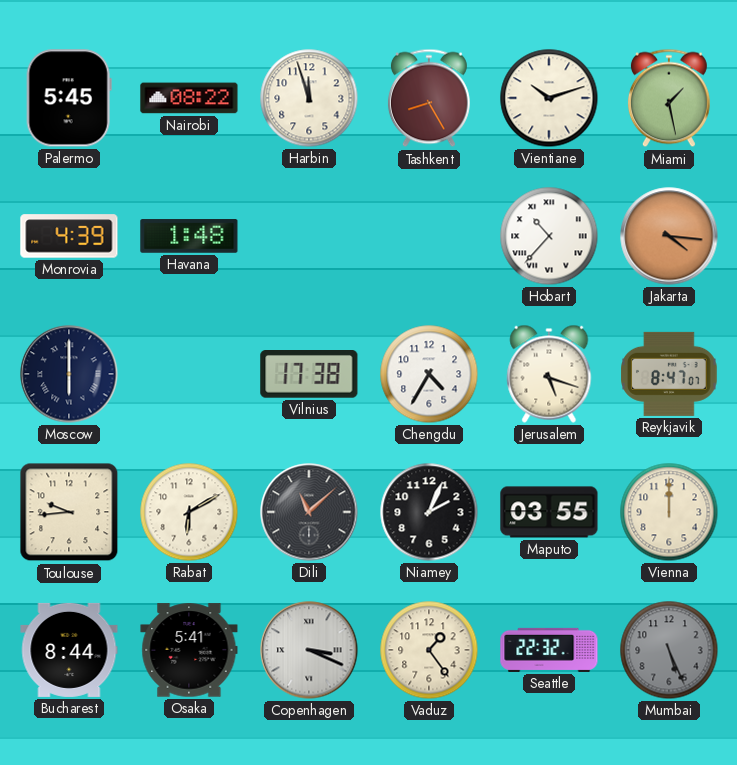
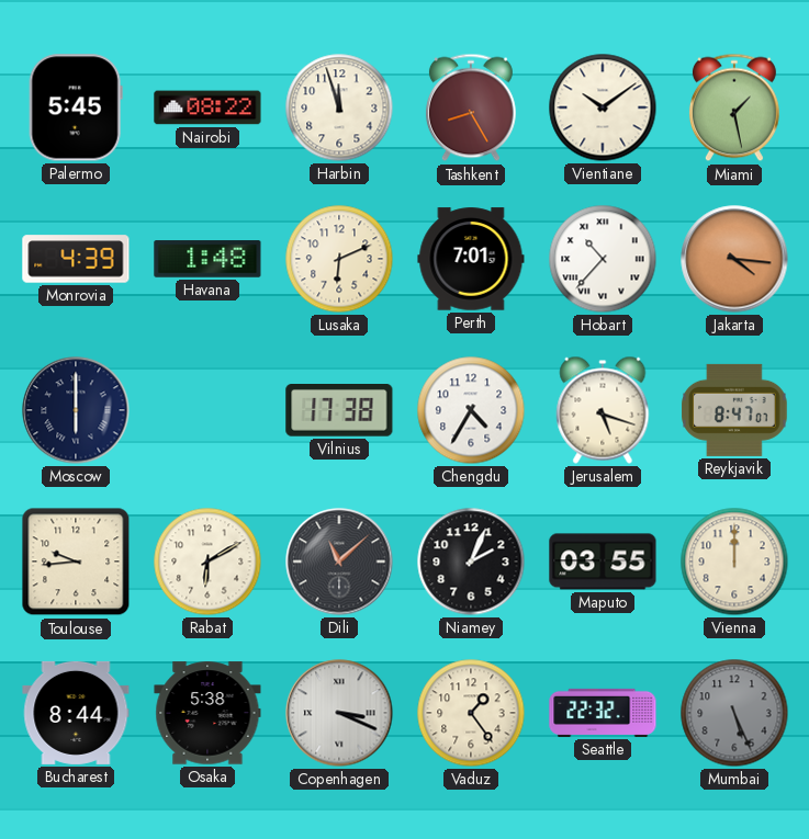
Vientiane: 10:12 -> 10:09
Lusaka: none -> 6:11
Perth: none -> 7:01
Osaka: 5:41 -> 5:38
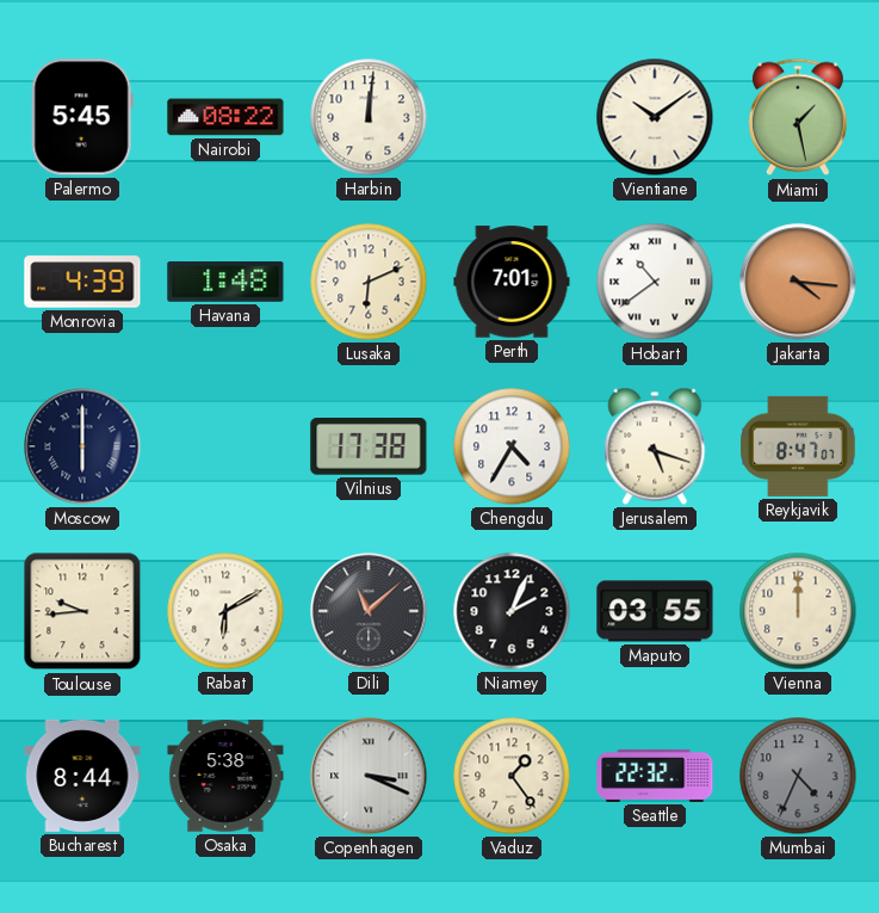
Harbin: 11:57 -> 12:01
Tashkent: 8:25 -> none
Hobart: 10:37 -> 10:39
Mumbai: 5:26 -> 4:34
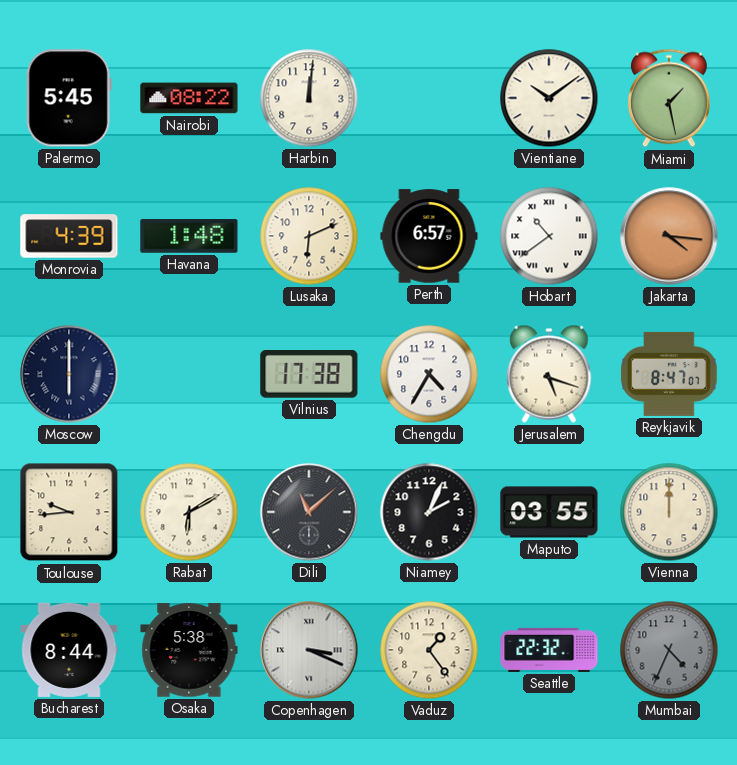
Perth: 7:01 -> 6:57
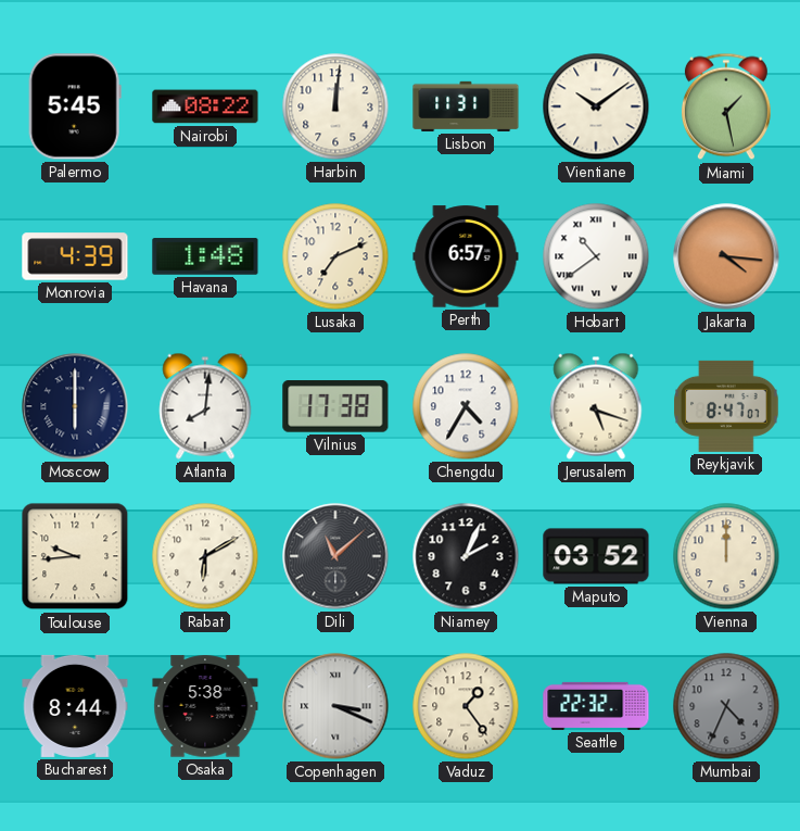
Lisbon: none -> 11:31
Lusaka: 6:11 -> 7:11
Atlanta: none -> 8:01
Maputo: 03:55 -> 03:52
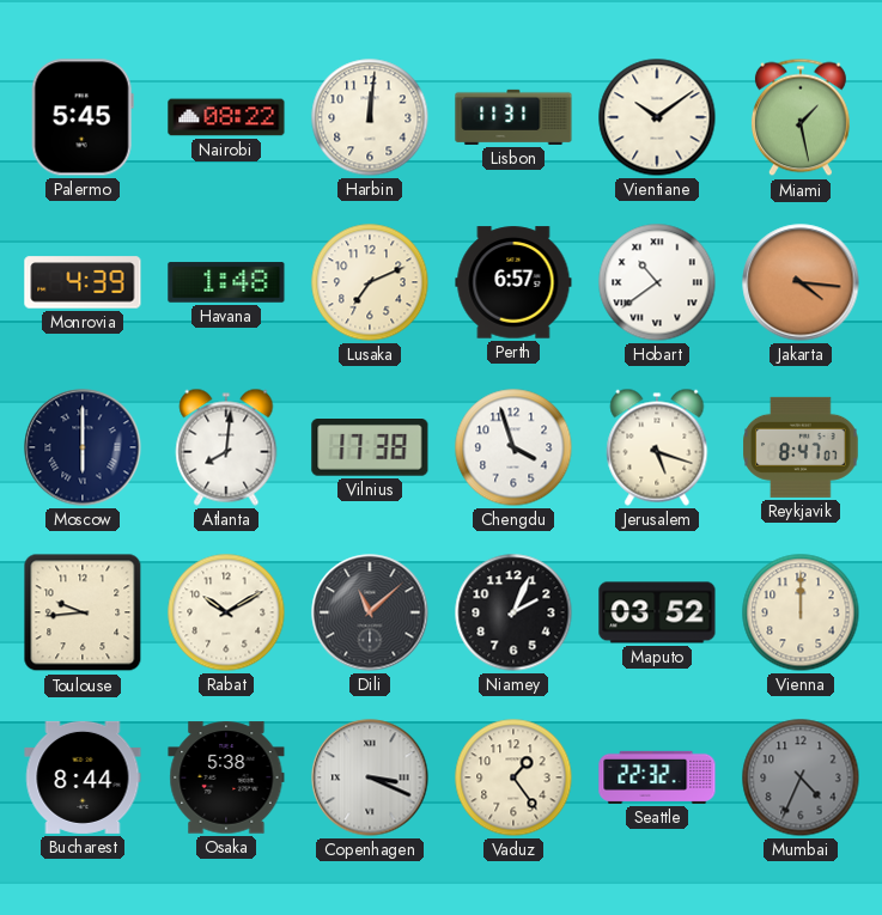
Chengdu: 4:35 -> 3:57
Rabat: 6:10 -> 10:10
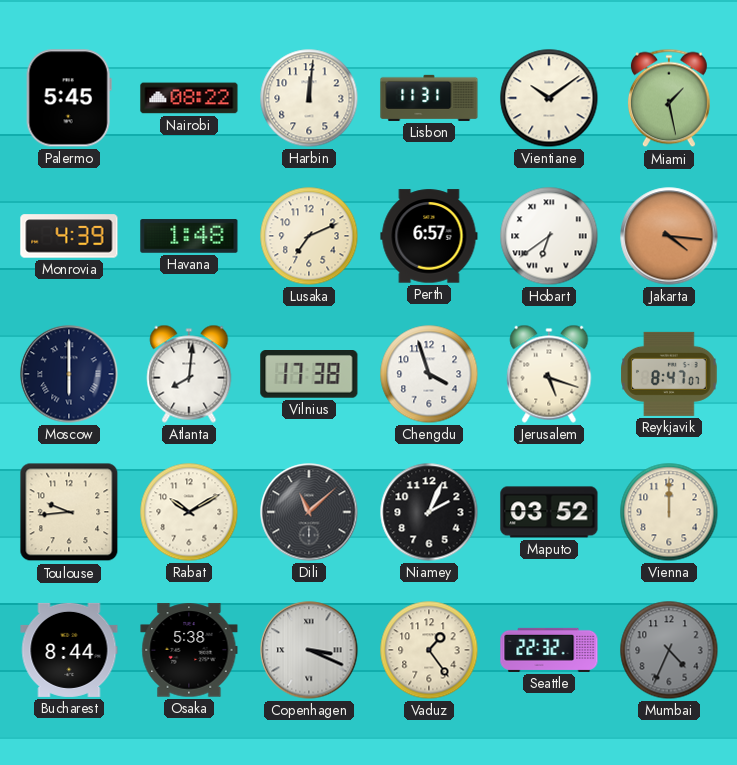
Hobart: 10:39 -> 6:39
